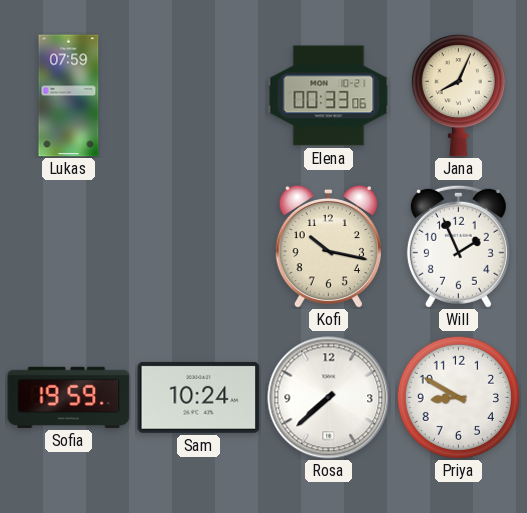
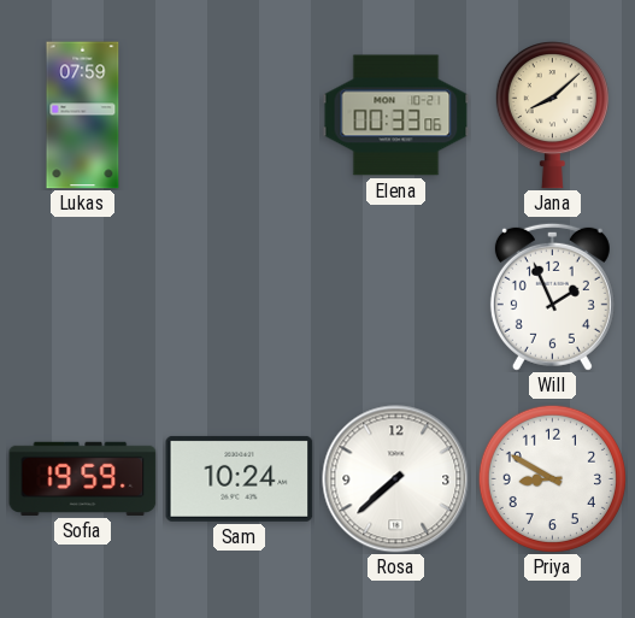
Jana: 8:04 -> 8:08
Kofi: 10:17 -> none
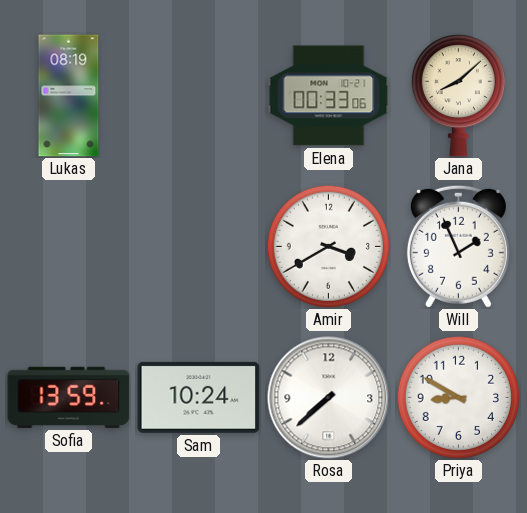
Lukas: 07:59 -> 08:19
Amir: none -> 3:40
Sofia: 19:59 -> 13:59
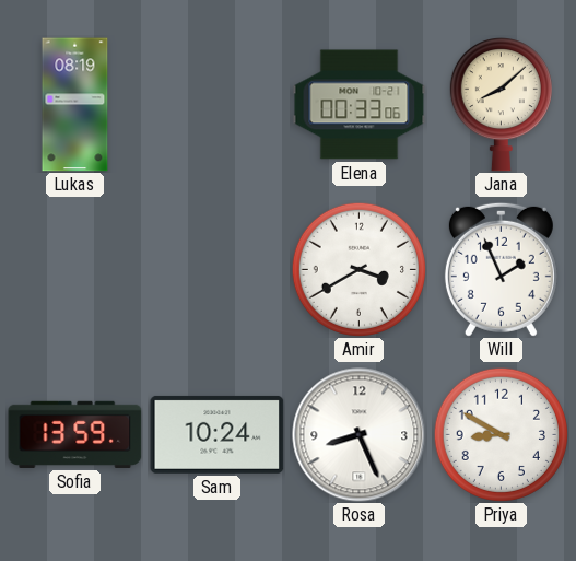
Rosa: 7:38 -> 8:26
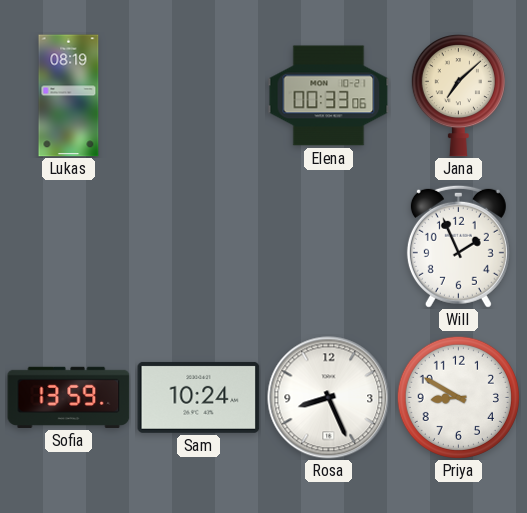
Jana: 8:08 -> 7:08
Amir: 3:40 -> none
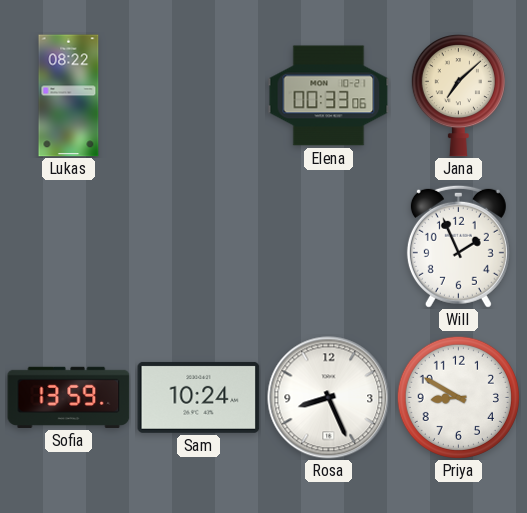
Lukas: 08:19 -> 08:22
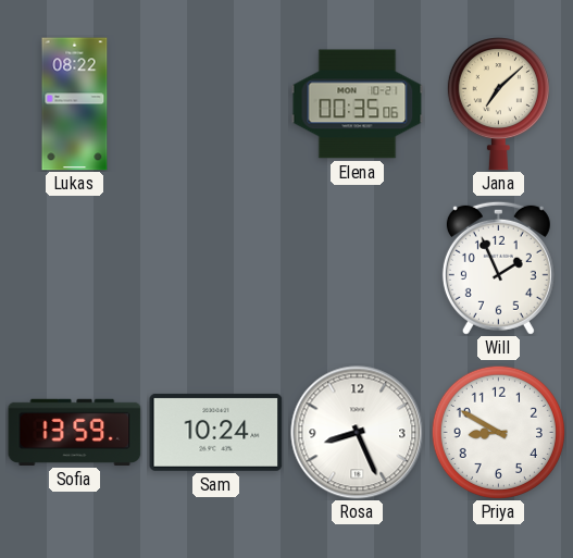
Elena: 00:33 -> 00:35
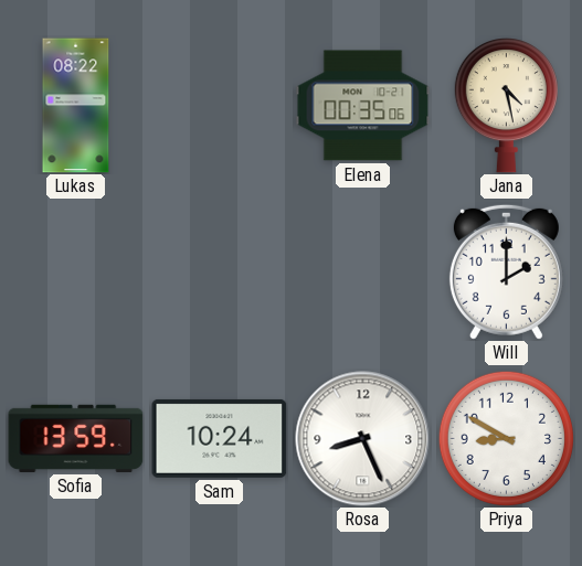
Jana: 7:08 -> 4:28
Will: 1:56 -> 2:00
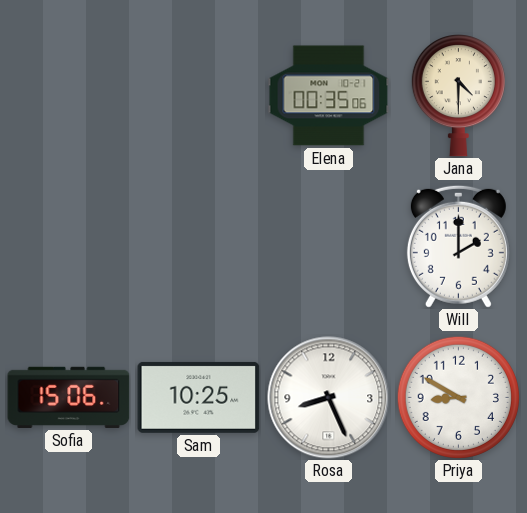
Lukas: 08:22 -> none
Jana: 4:28 -> 4:30
Sofia: 13:59 -> 15:06
Sam: 10:24 -> 10:25
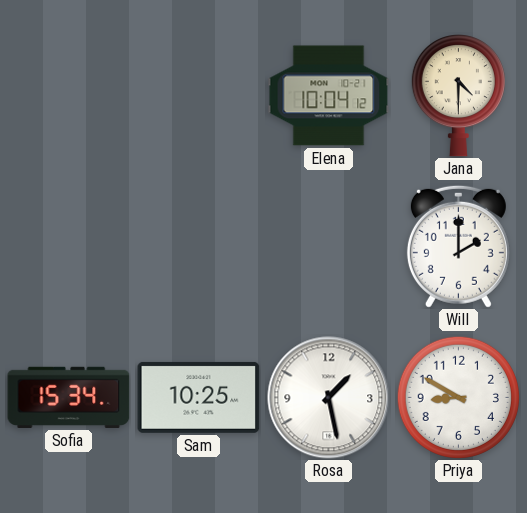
Elena: 00:35 -> 10:04
Sofia: 15:06 -> 15:34
Rosa: 8:26 -> 1:28
